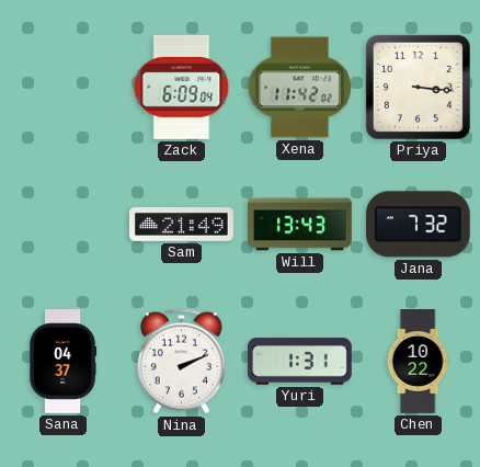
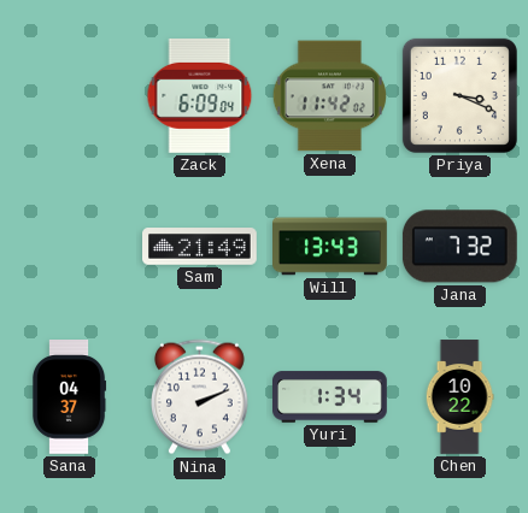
Priya: 3:16 -> 3:19
Yuri: 1:31 -> 1:34
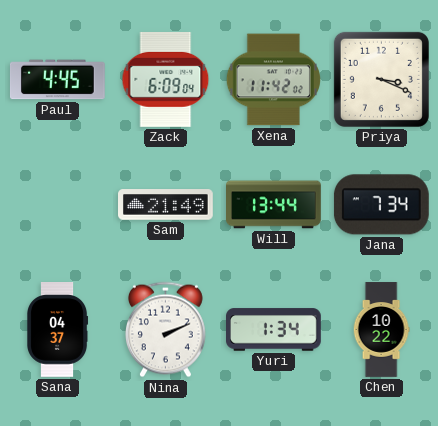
Paul: none -> 4:45
Will: 13:43 -> 13:44
Jana: 7:32 -> 7:34
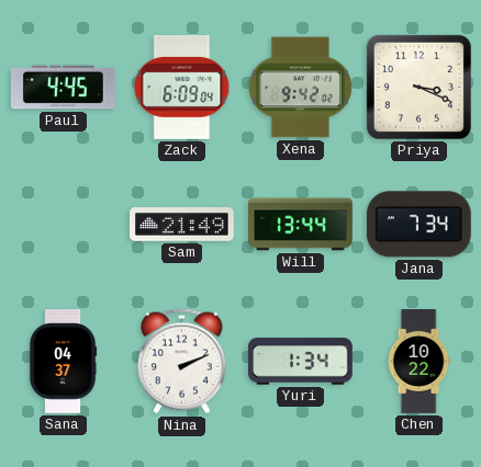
Xena: 11:42 -> 9:42
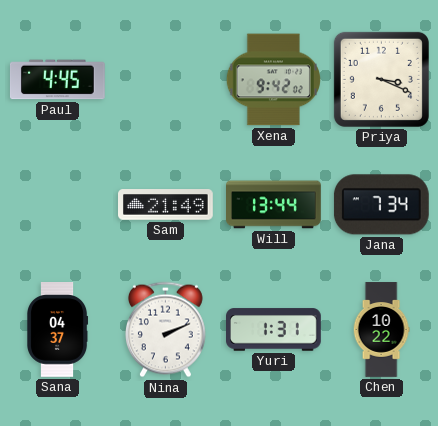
Zack: 6:09 -> none
Yuri: 1:34 -> 1:31
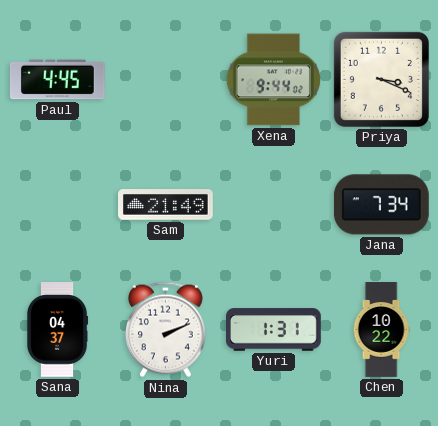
Xena: 9:42 -> 9:44
Will: 13:44 -> none
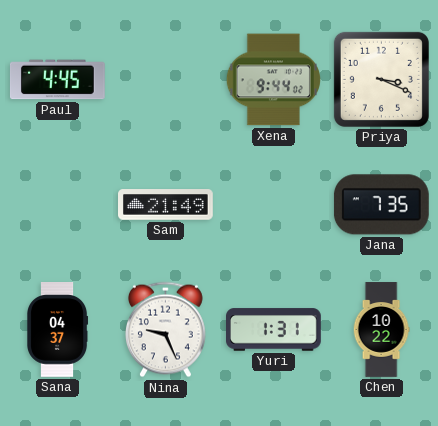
Jana: 7:34 -> 7:35
Nina: 2:11 -> 9:26
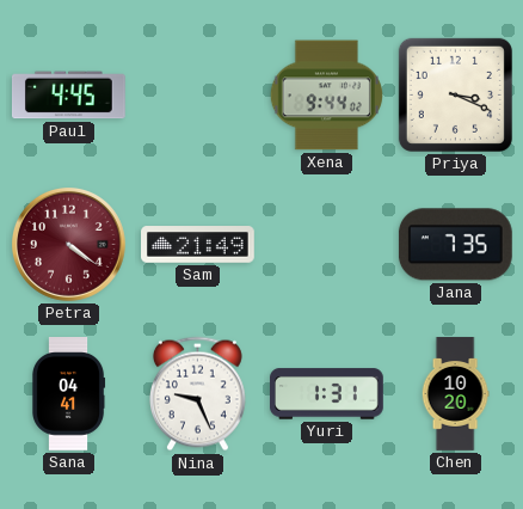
Petra: none -> 4:21
Sana: 04:37 -> 04:41
Chen: 10:22 -> 10:20
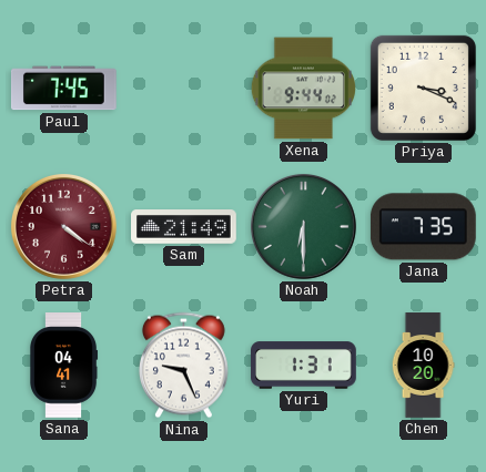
Paul: 4:45 -> 7:45
Noah: none -> 6:30
